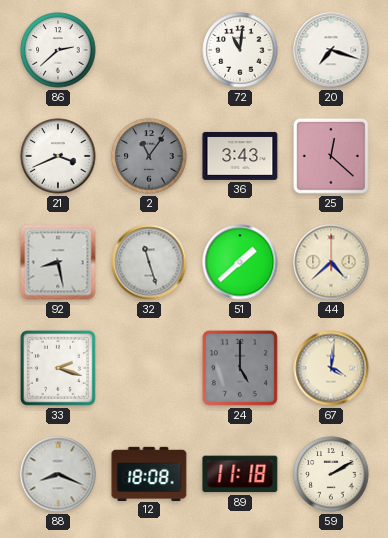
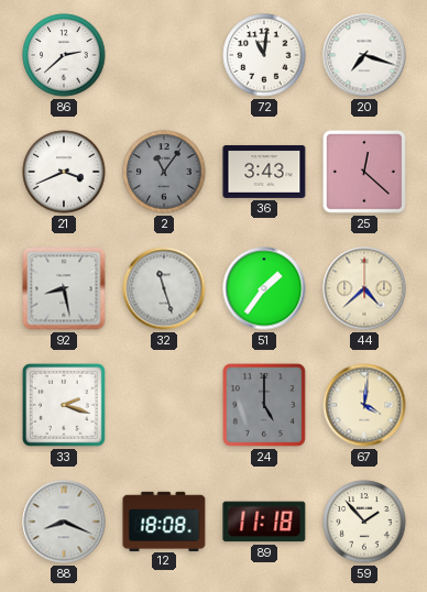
51: 1:38 -> 1:36
59: 2:10 -> 1:53
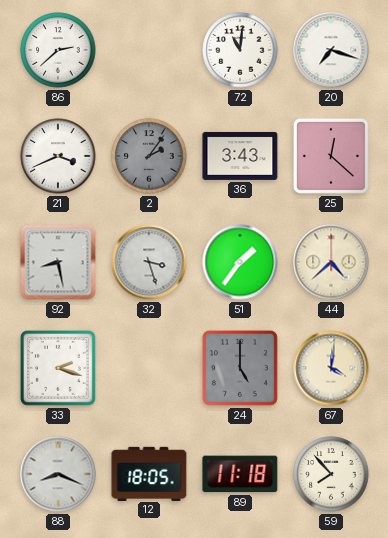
2: 11:06 -> 2:06
32: 11:27 -> 3:27
12: 18:08 -> 18:05
59: 1:53 -> 7:53
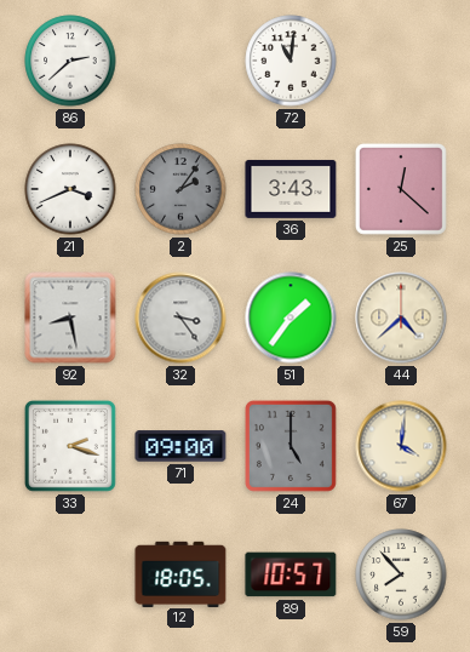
20: 7:18 -> none
32: 3:27 -> 3:24
71: none -> 09:00
88: 8:19 -> none
89: 11:18 -> 10:57
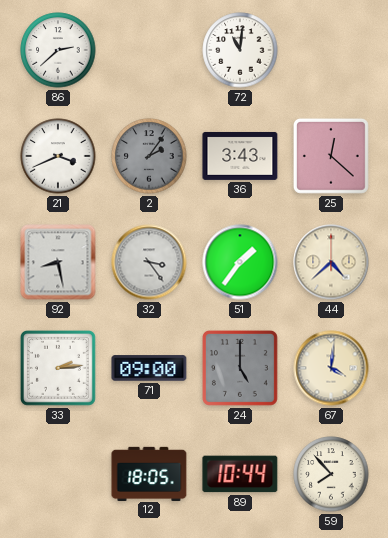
33: 2:18 -> 2:14
89: 10:57 -> 10:44
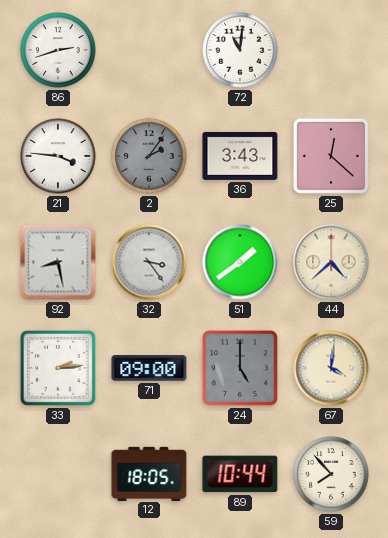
86: 2:38 -> 2:42
21: 3:41 -> 3:46
51: 1:36 -> 1:39
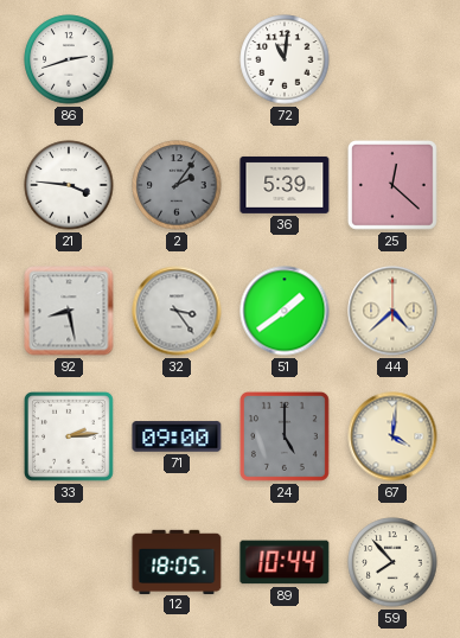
36: 3:43 -> 5:39
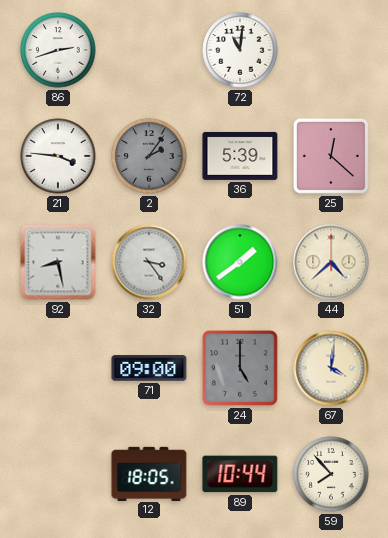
33: 2:14 -> none
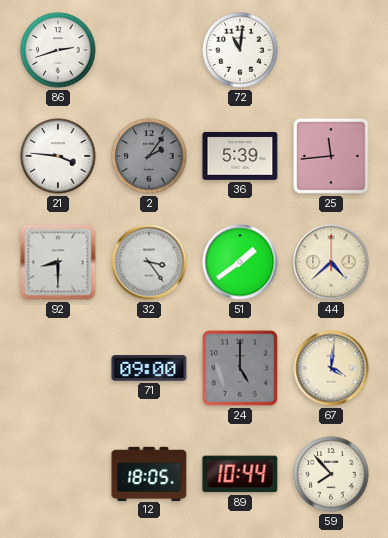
25: 12:22 -> 11:44
92: 8:28 -> 8:30
